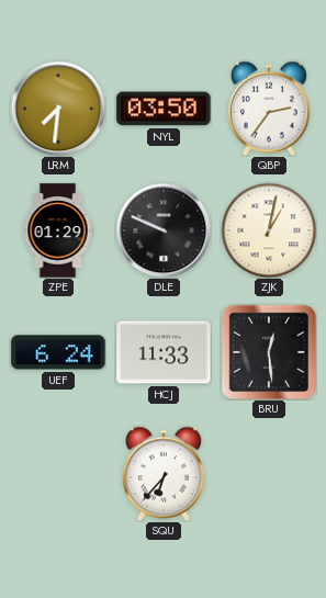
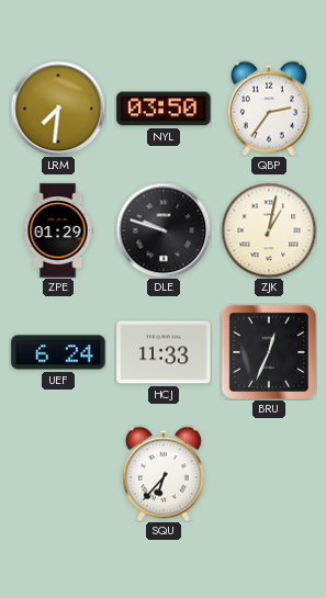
DLE: 9:49 -> 9:48
BRU: 12:29 -> 12:34
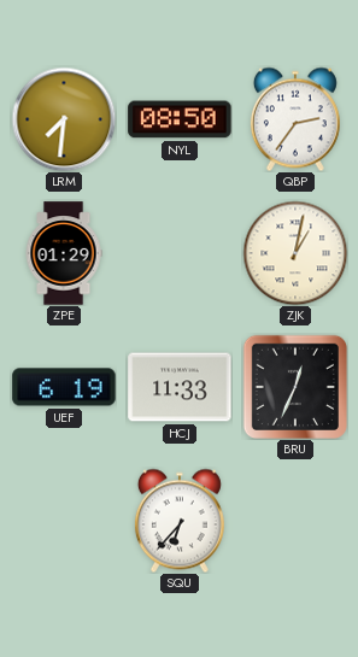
NYL: 03:50 -> 08:50
DLE: 9:48 -> none
UEF: 6:24 -> 6:19
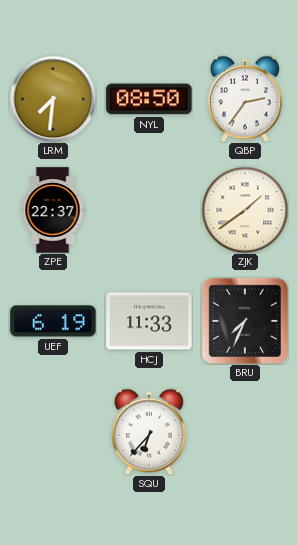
ZPE: 01:29 -> 22:37
ZJK: 1:02 -> 1:39
BRU: 12:34 -> 7:34
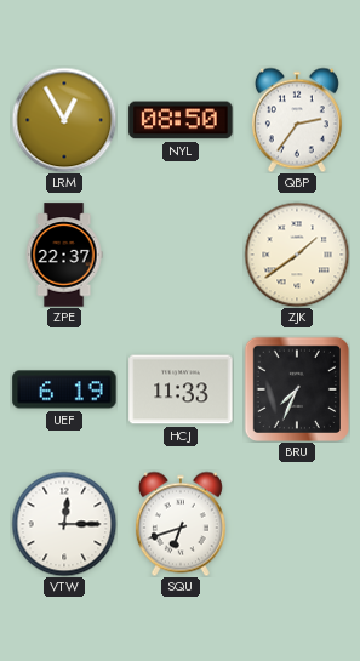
LRM: 7:31 -> 12:55
VTW: none -> 12:15
SQU: 6:37 -> 6:42
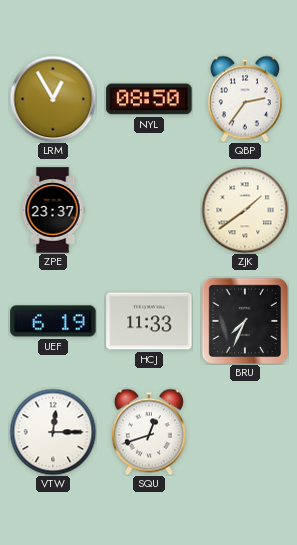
ZPE: 22:37 -> 23:37
SQU: 6:42 -> 12:42
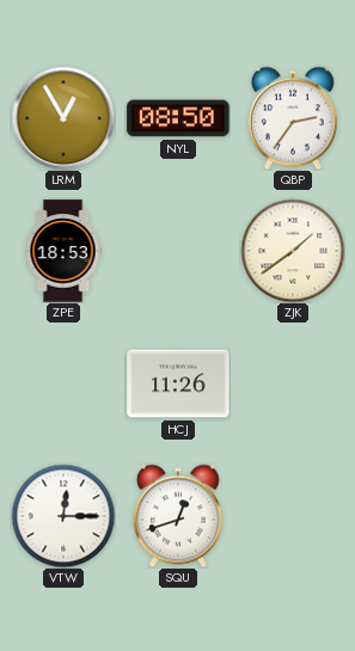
ZPE: 23:37 -> 18:53
UEF: 6:19 -> none
HCJ: 11:33 -> 11:26
BRU: 7:34 -> none
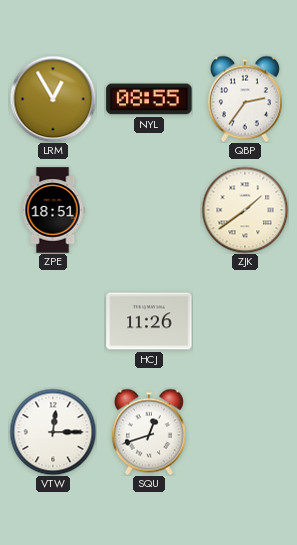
NYL: 08:50 -> 08:55
ZPE: 18:53 -> 18:51
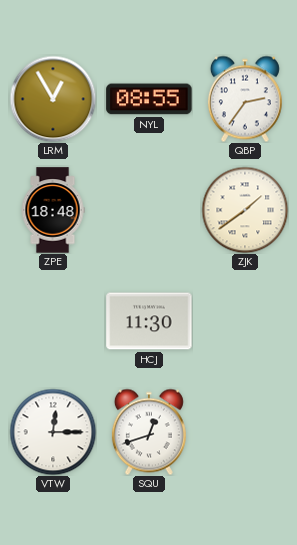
ZPE: 18:51 -> 18:48
HCJ: 11:26 -> 11:30
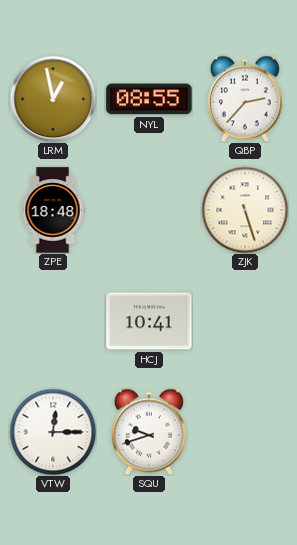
LRM: 12:55 -> 12:58
QBP: 2:36 -> 2:37
ZJK: 1:39 -> 5:27
HCJ: 11:30 -> 10:41
SQU: 12:42 -> 9:42
